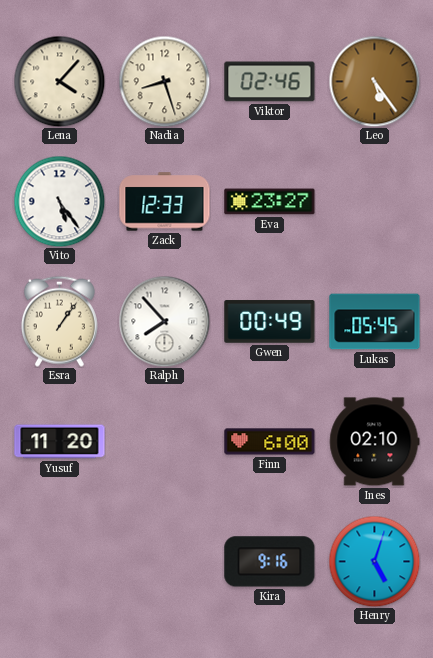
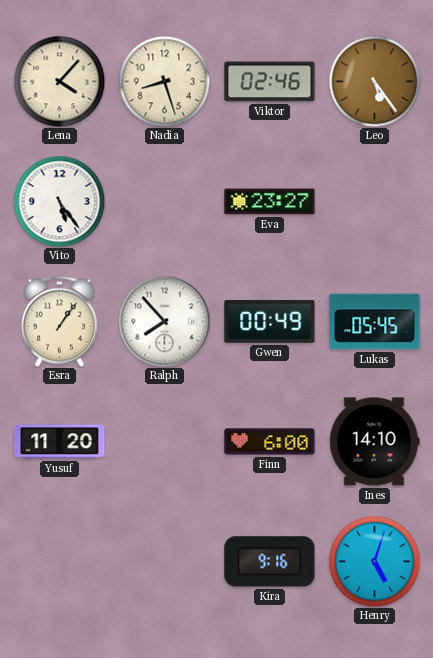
Zack: 12:33 -> none
Ines: 02:10 -> 14:10
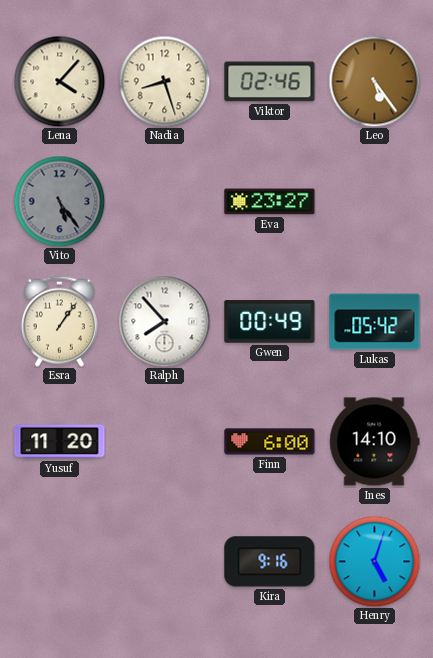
Vito dial: white -> grey
Lukas: 05:45 -> 05:42
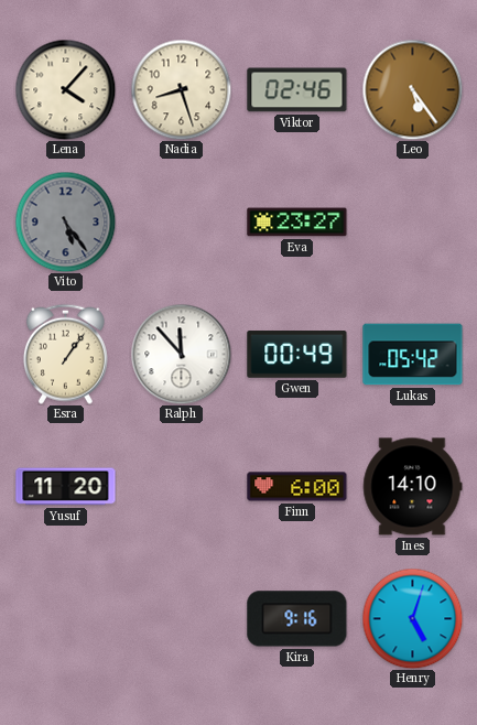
Ralph: 7:53 -> 11:53
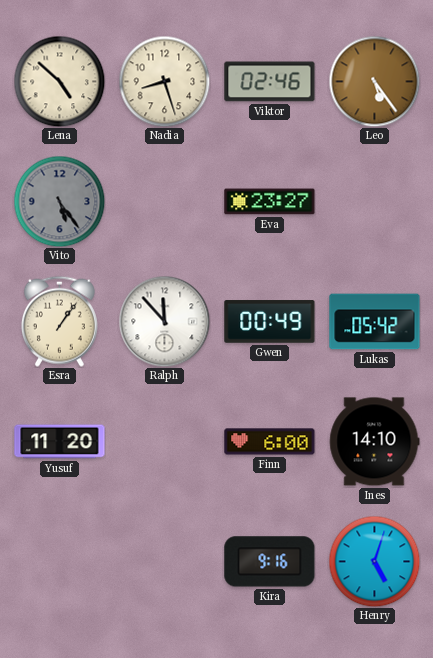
Lena: 4:07 -> 4:52
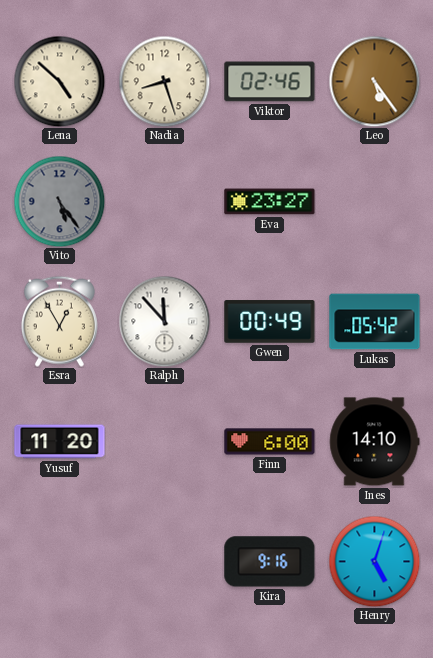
Esra: 1:06 -> 12:55
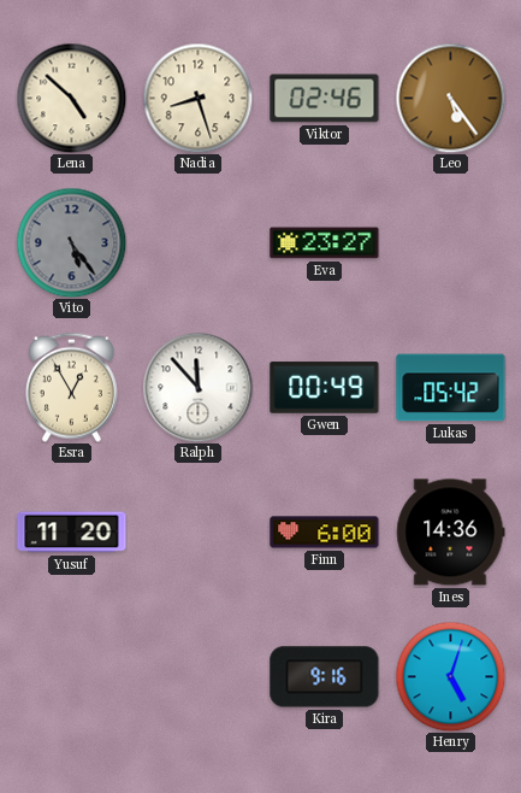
Ines: 14:10 -> 14:36
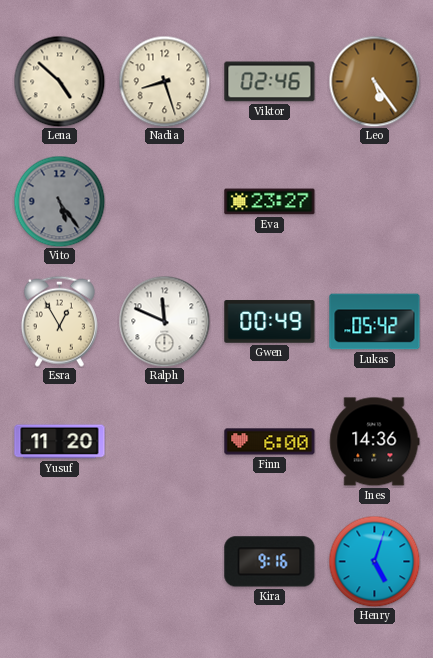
Ralph: 11:53 -> 11:49
